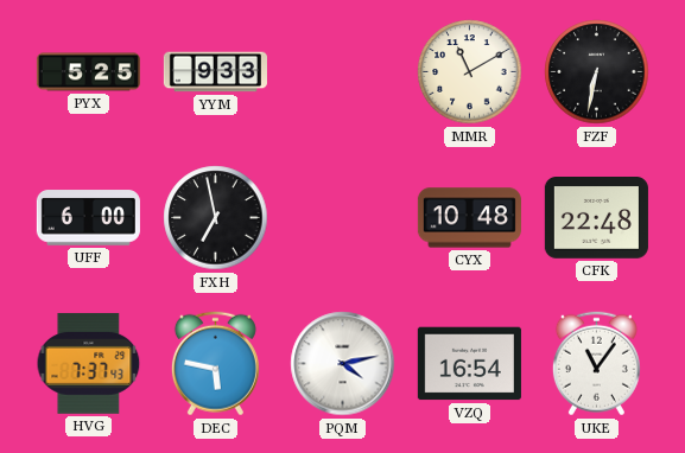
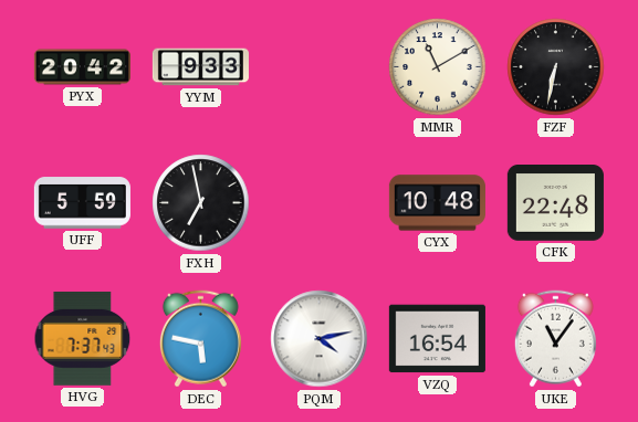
PYX: 5:25 -> 20:42
UFF: 6:00 -> 5:59
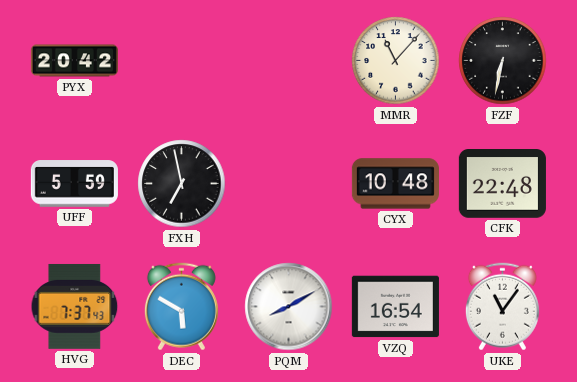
YYM: 9:33 -> none
MMR: 11:10 -> 11:07
DEC: 5:47 -> 5:50
PQM: 4:13 -> 8:10
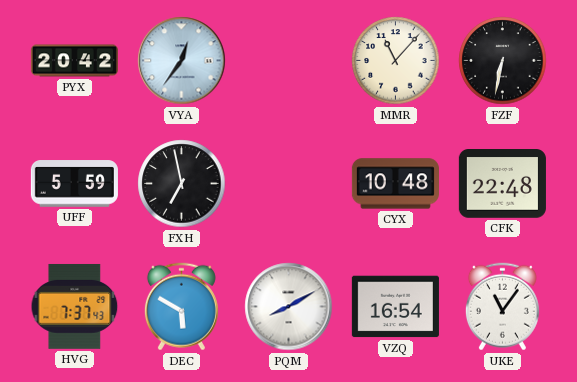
VYA: none -> 12:36
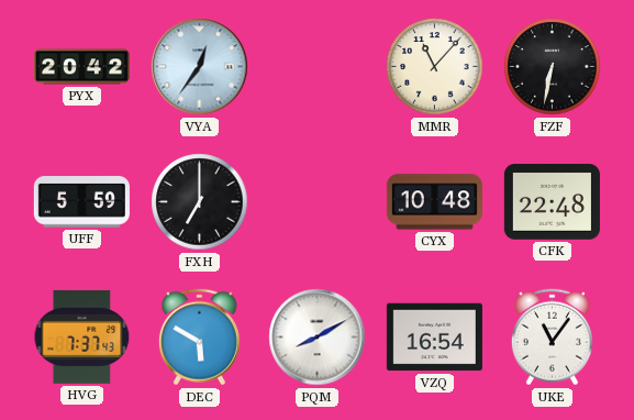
FXH: 6:58 -> 7:00
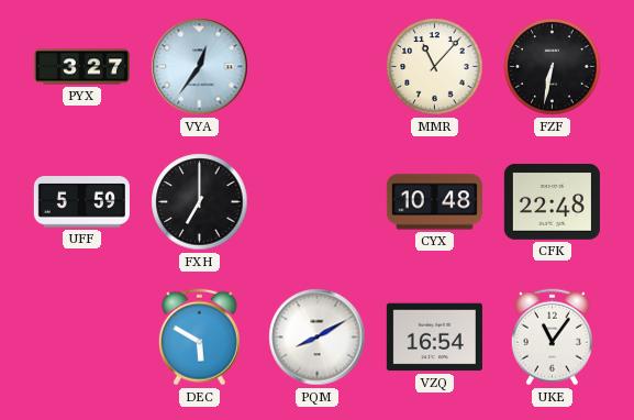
PYX: 20:42 -> 3:27
HVG: 7:37 -> none
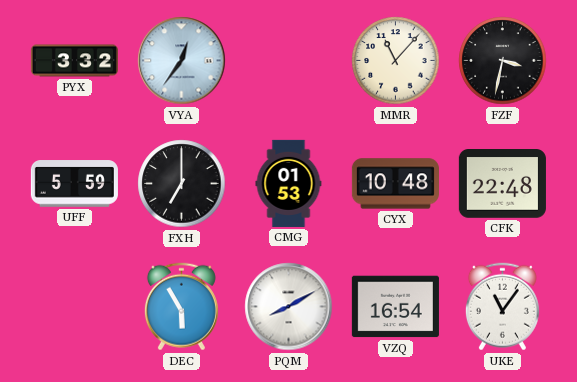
PYX: 3:27 -> 3:32
FZF: 6:32 -> 3:32
CMG: none -> 01:53
DEC: 5:50 -> 5:55
